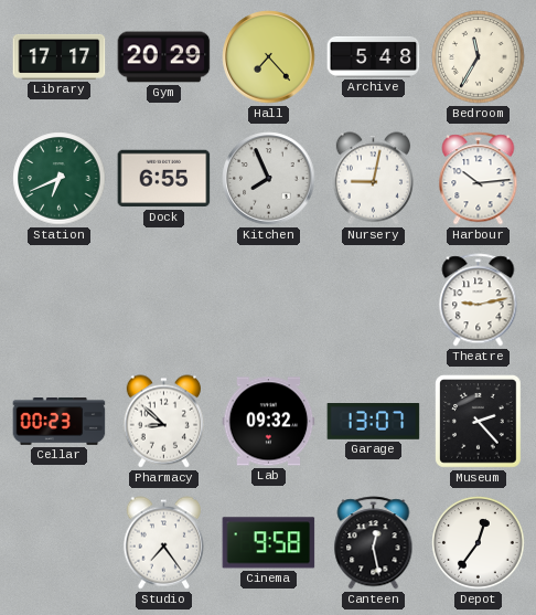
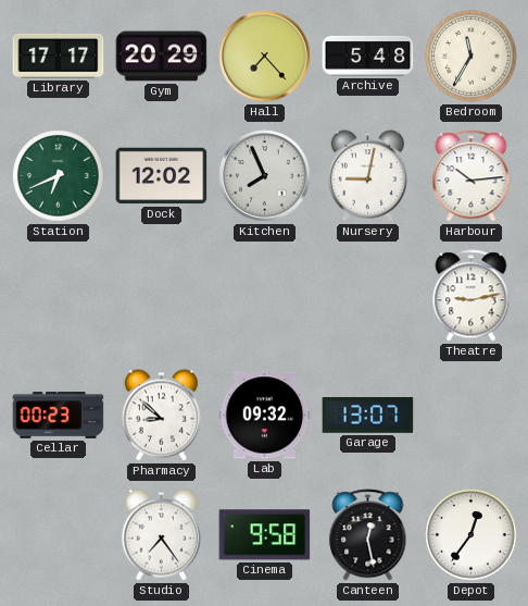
Dock: 6:55 -> 12:02
Museum: 2:23 -> none
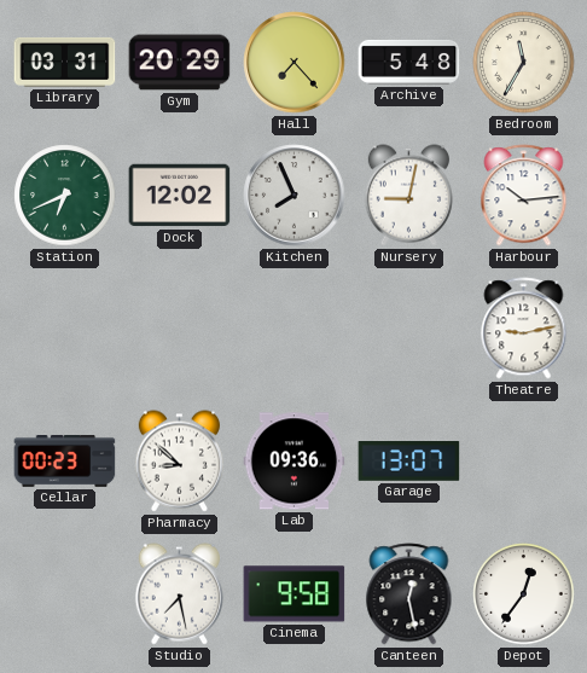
Library: 17:17 -> 03:31
Lab: 09:32 -> 09:36
Studio: 7:24 -> 7:28
